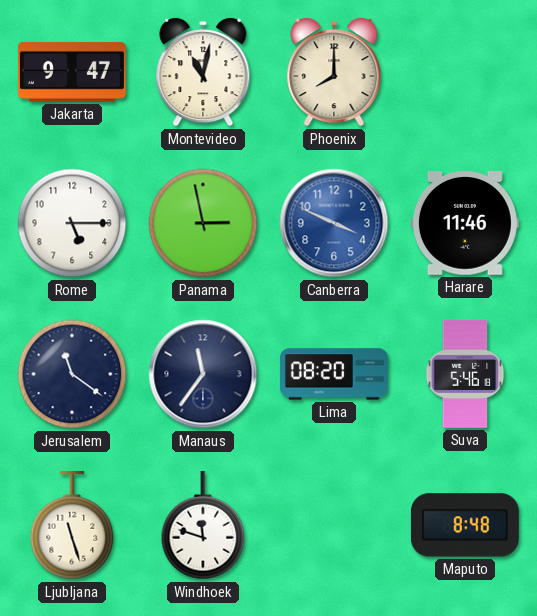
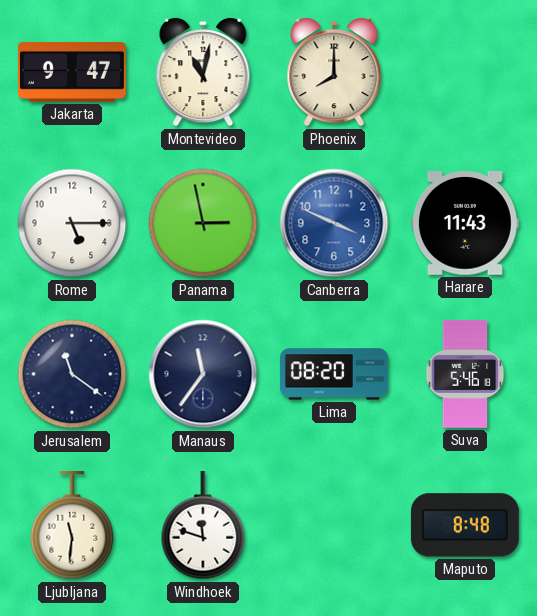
Harare: 11:46 -> 11:43
Ljubljana: 11:27 -> 11:31
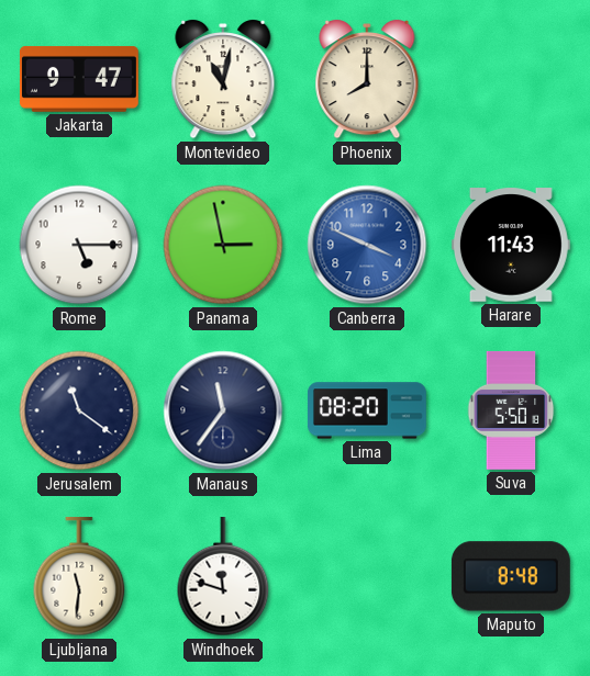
Suva: 5:46 -> 5:50
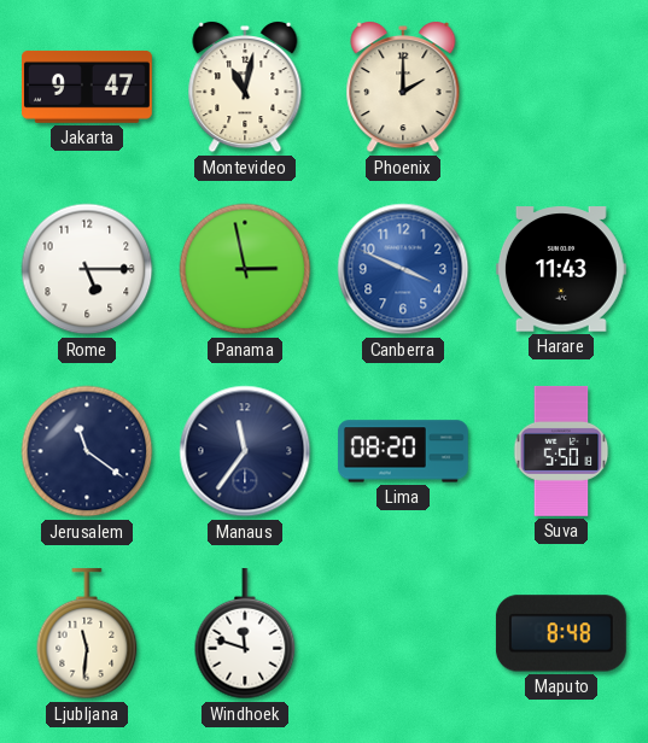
Phoenix: 8:00 -> 2:00
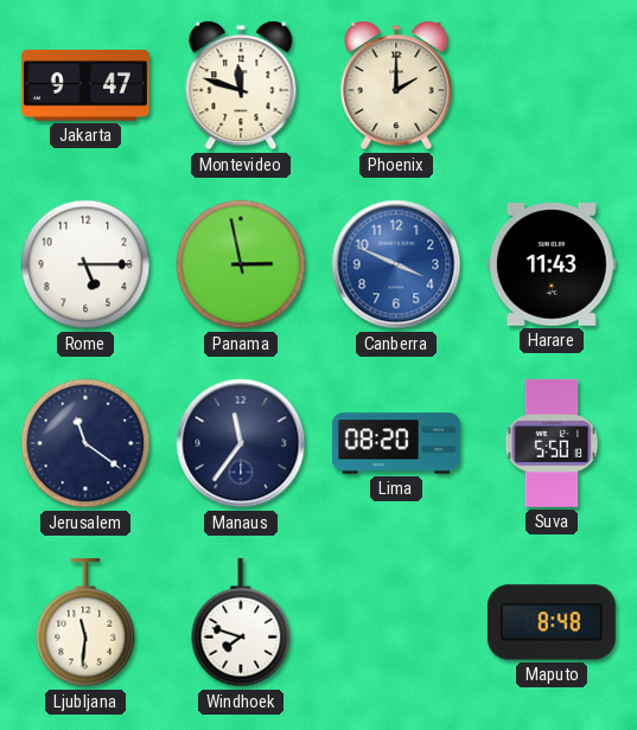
Montevideo: 11:02 -> 11:48
Windhoek: 11:48 -> 7:48
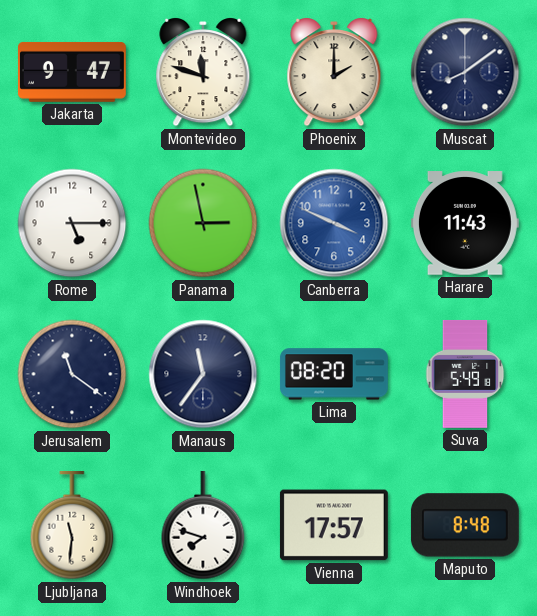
Muscat: none -> 8:09
Suva: 5:50 -> 5:49
Vienna: none -> 17:57
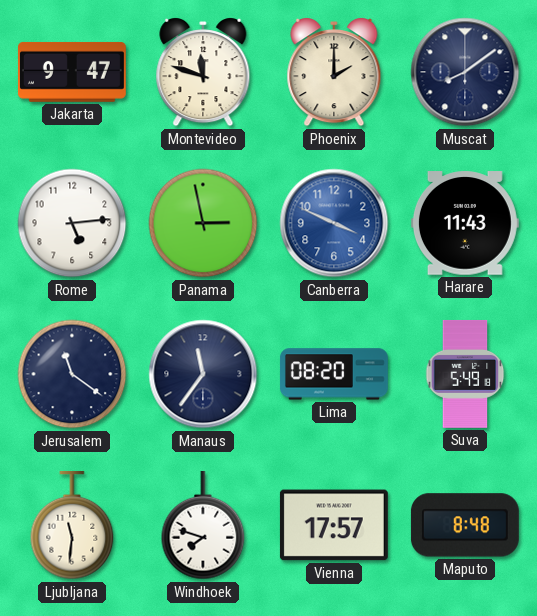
Rome: 5:15 -> 5:14
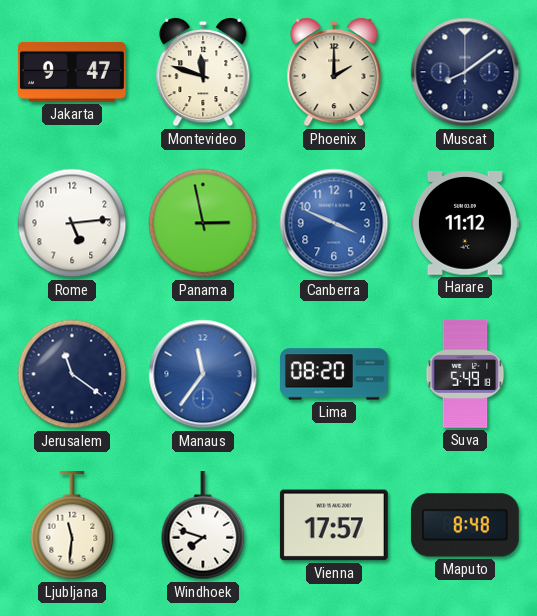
Harare: 11:43 -> 11:12
Manaus dial: navy -> blue
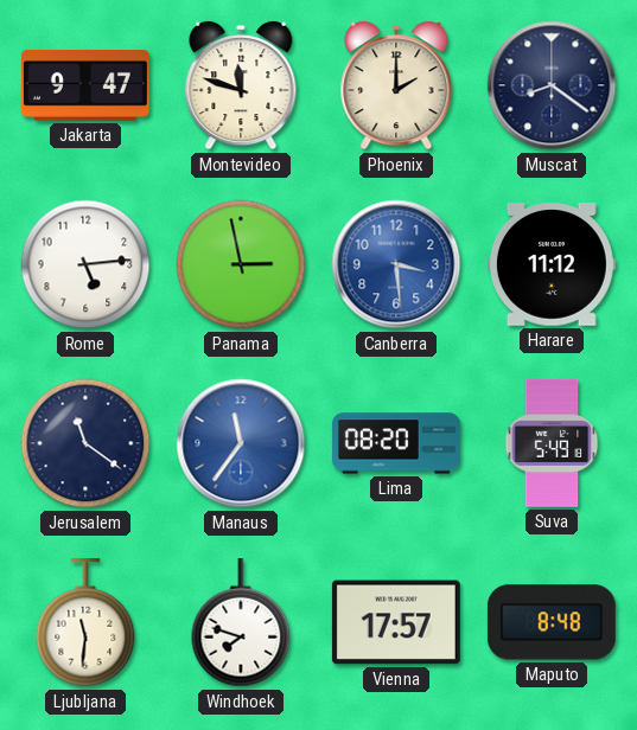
Muscat: 8:09 -> 8:21
Canberra: 3:49 -> 3:29
